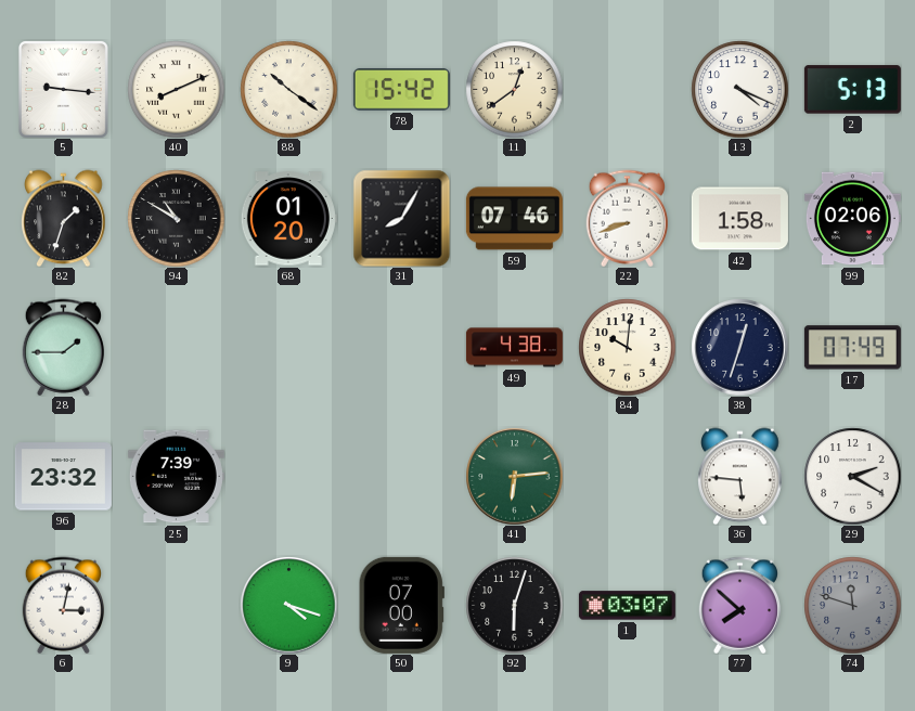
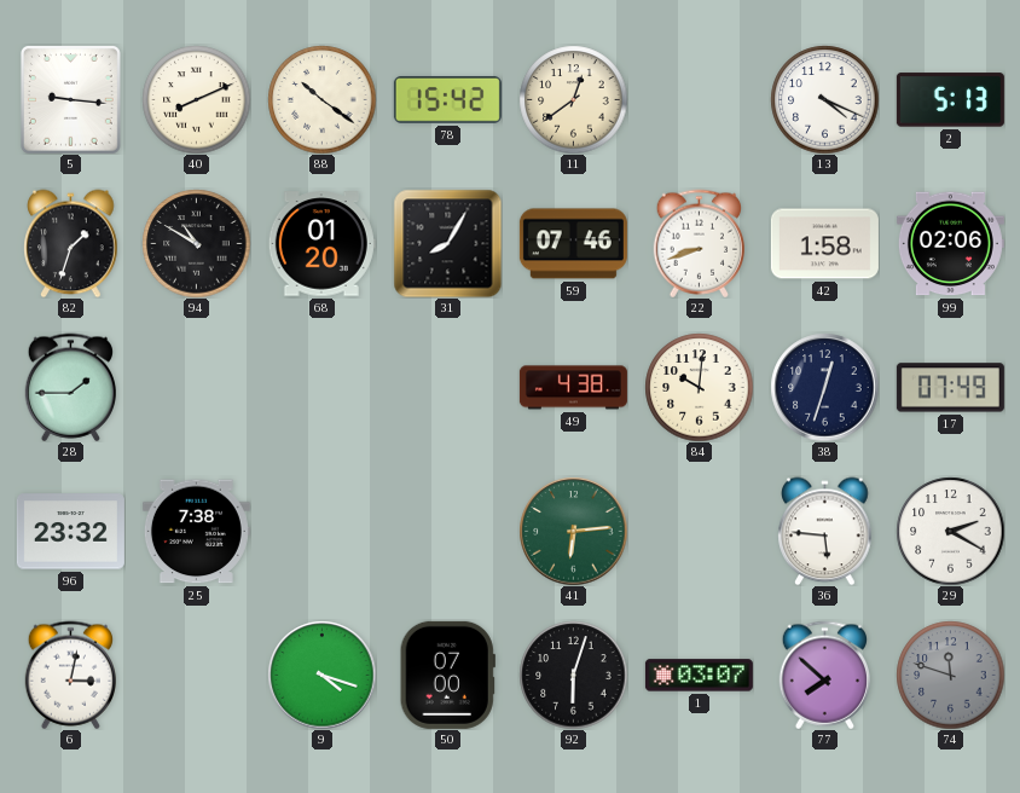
25: 7:39 -> 7:38
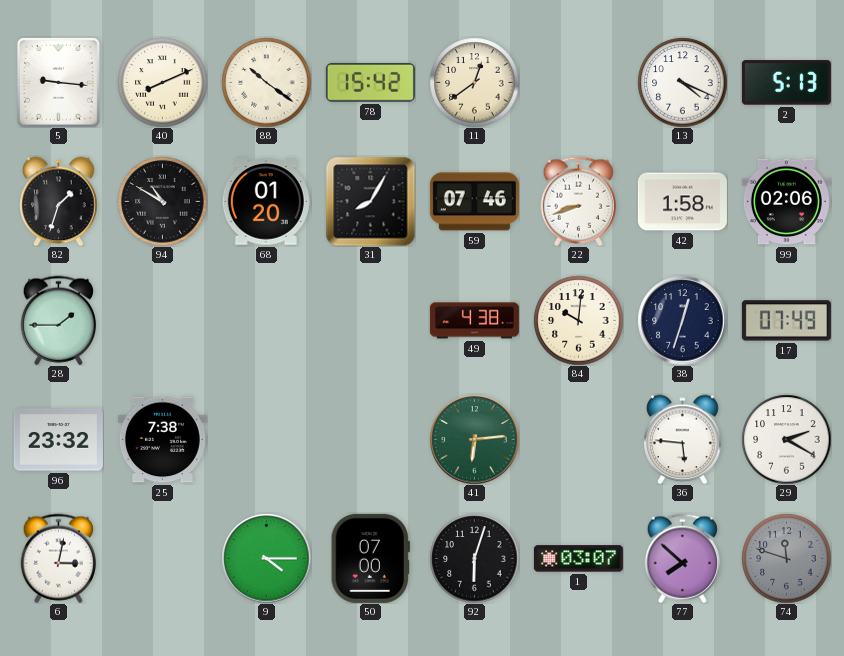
9: 4:18 -> 4:15
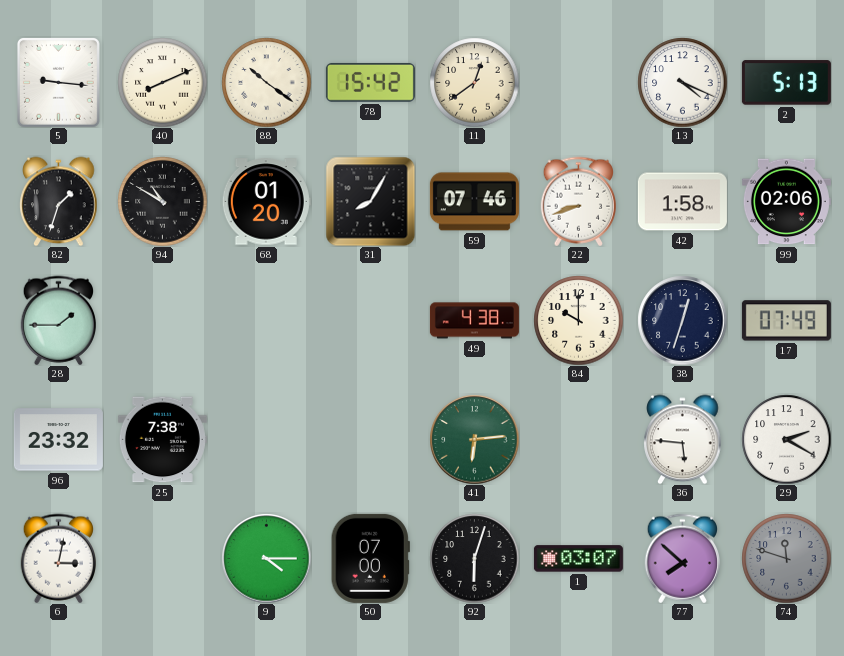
84: 10:01 -> 10:00
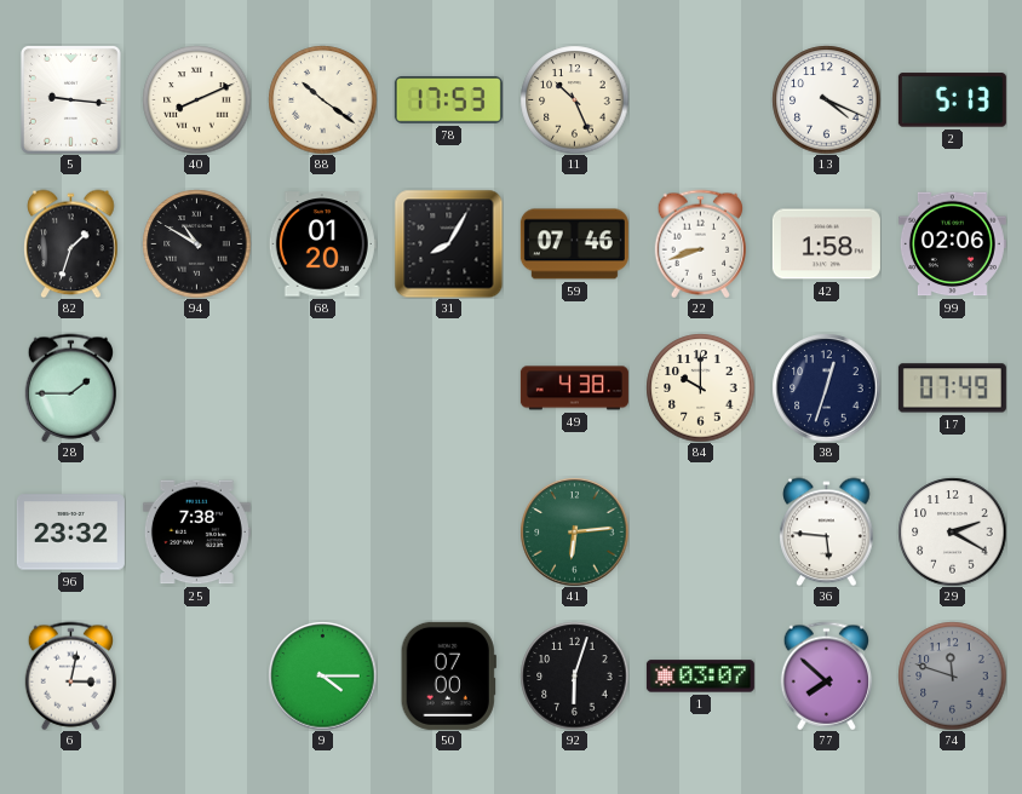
78: 15:42 -> 17:53
11: 12:39 -> 10:26
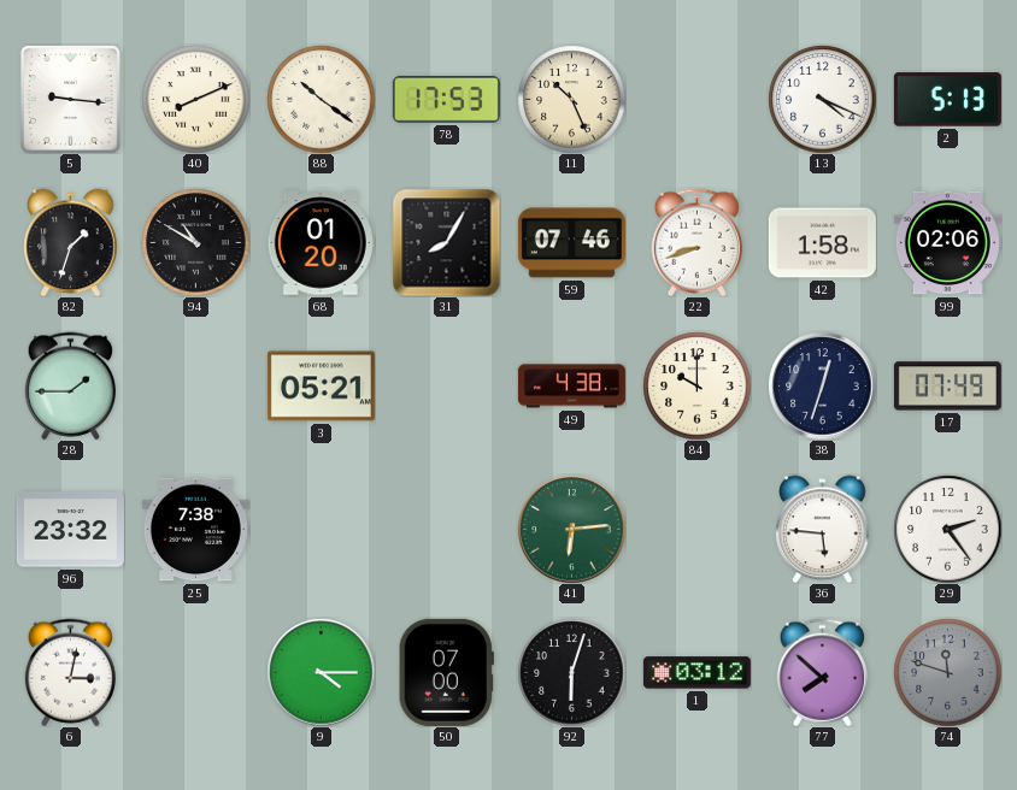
3: none -> 05:21
29: 2:20 -> 2:24
1: 03:07 -> 03:12
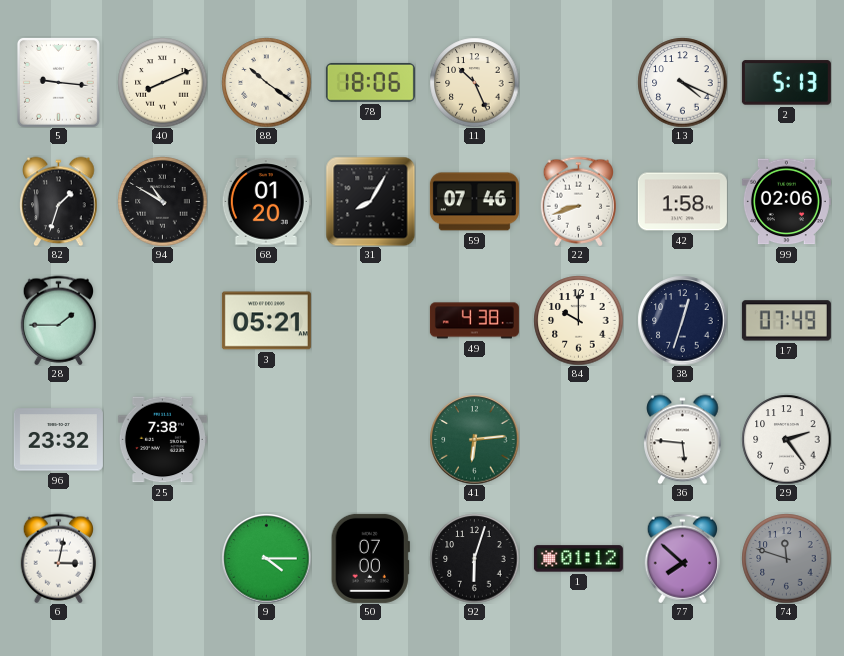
78: 17:53 -> 18:06
1: 03:12 -> 01:12
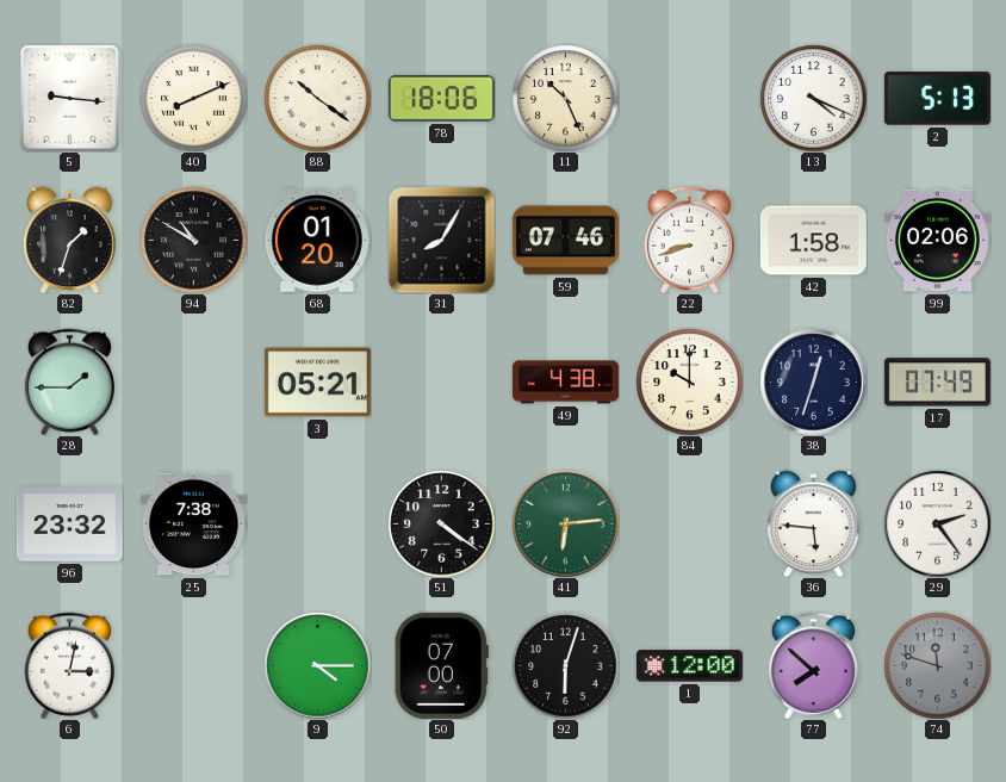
51: none -> 4:21
1: 01:12 -> 12:00
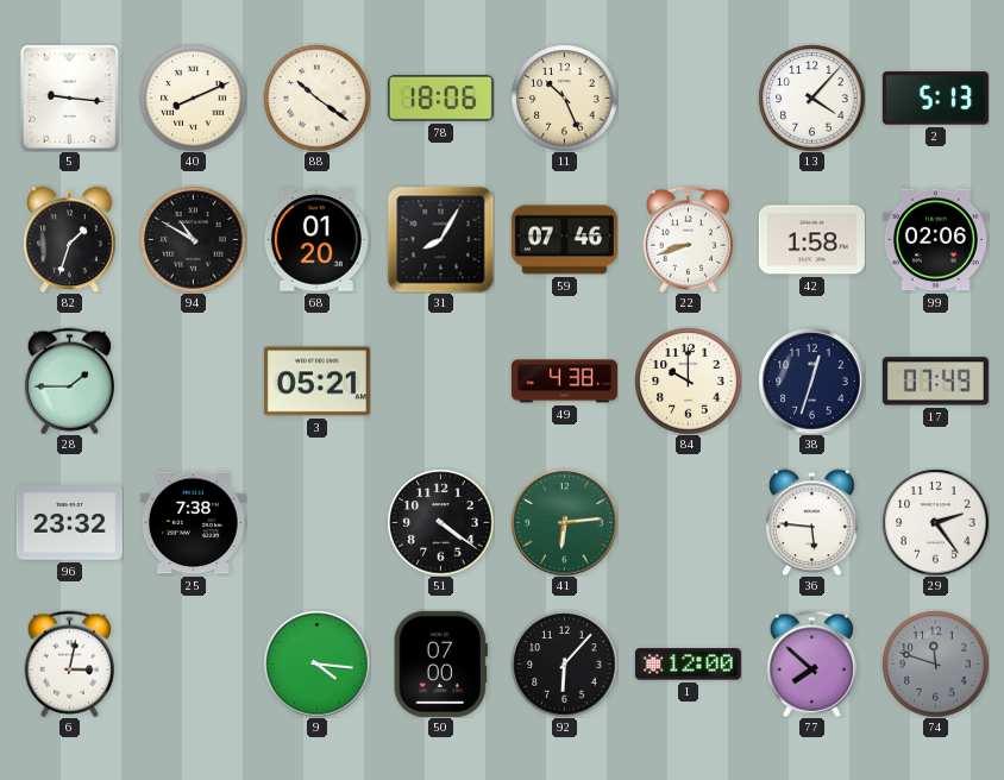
13: 4:19 -> 4:07
9: 4:15 -> 4:16
92: 6:03 -> 6:07
